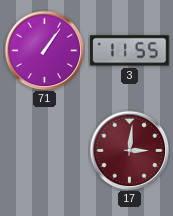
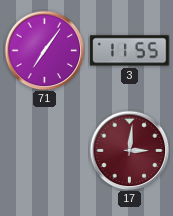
71: 1:06 -> 7:06
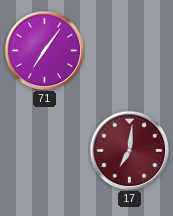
3: 11:55 -> none
17: 3:01 -> 7:01
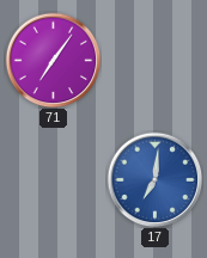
17 dial: burgundy -> blue
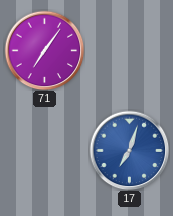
17: 7:01 -> 7:03
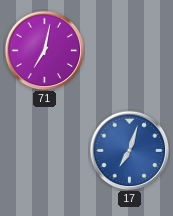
71: 7:06 -> 7:02
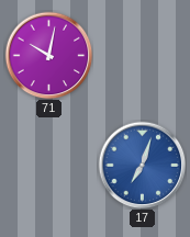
71: 7:02 -> 10:02
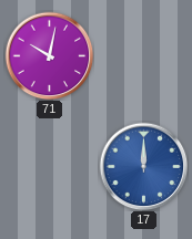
17: 7:03 -> 12:00
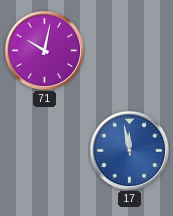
17: 12:00 -> 11:58
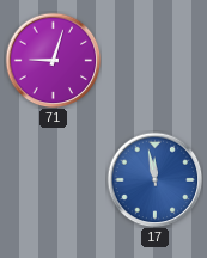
71: 10:02 -> 9:03
